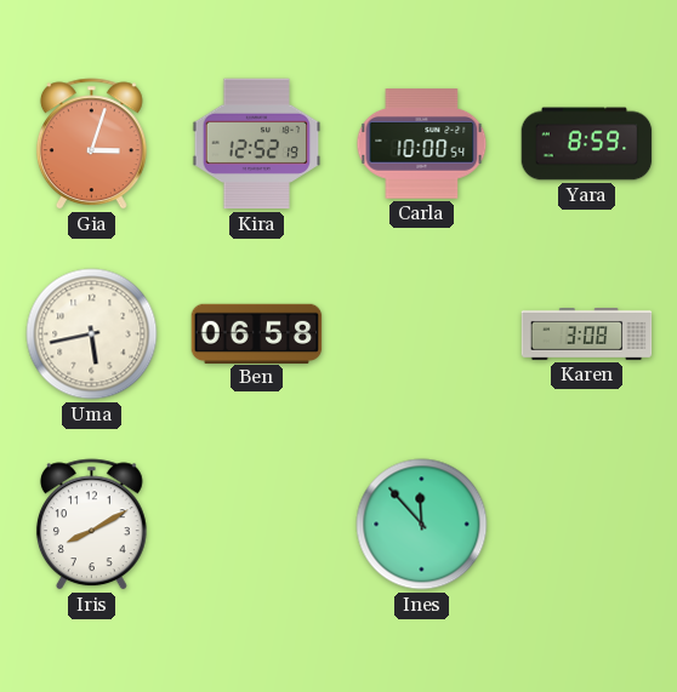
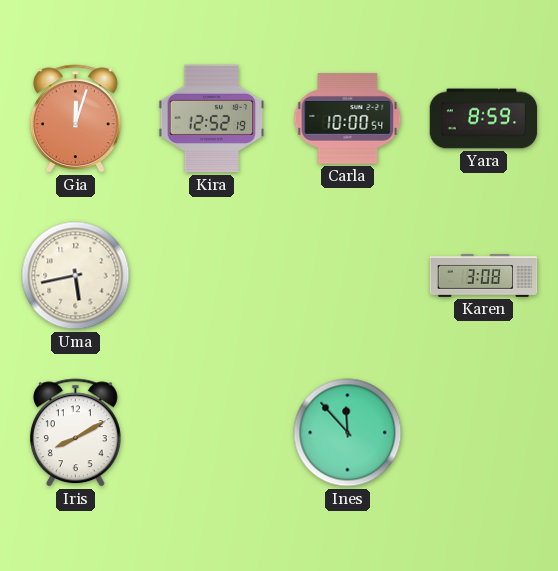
Gia: 3:03 -> 12:03
Ben: 06:58 -> none
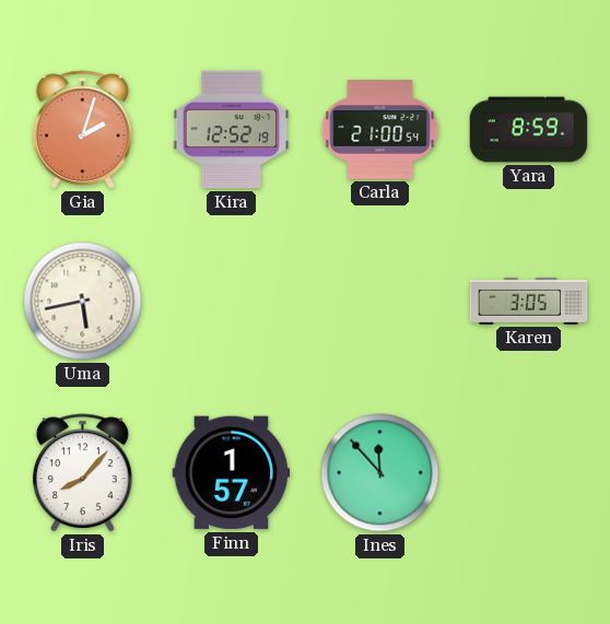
Gia: 12:03 -> 2:03
Carla: 10:00 -> 21:00
Karen: 3:08 -> 3:05
Iris: 8:10 -> 8:07
Finn: none -> 1:57
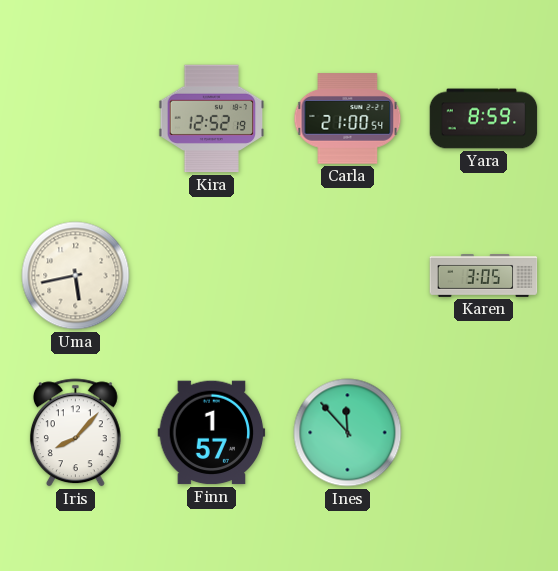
Gia: 2:03 -> none
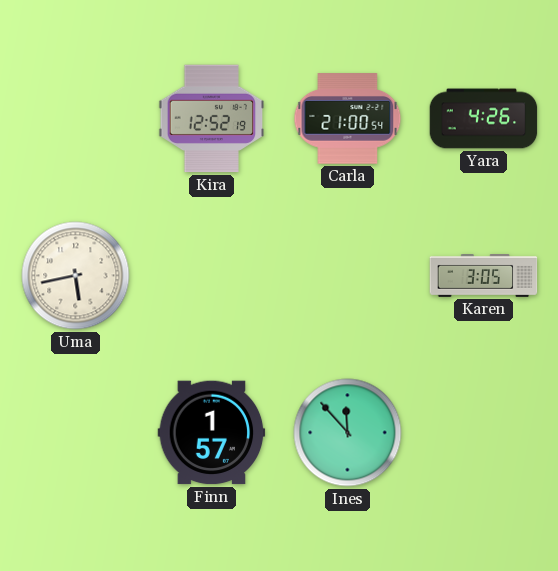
Yara: 8:59 -> 4:26
Iris: 8:07 -> none
